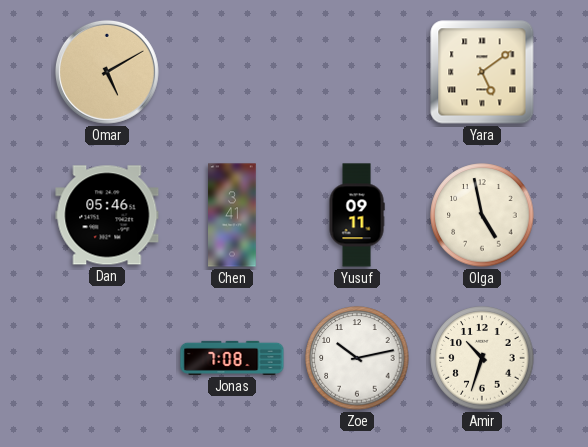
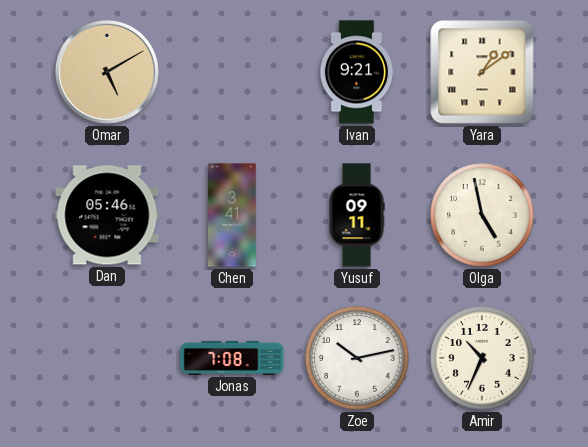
Ivan: none -> 9:21
Yara: 5:09 -> 1:09
Amir: 10:33 -> 10:34
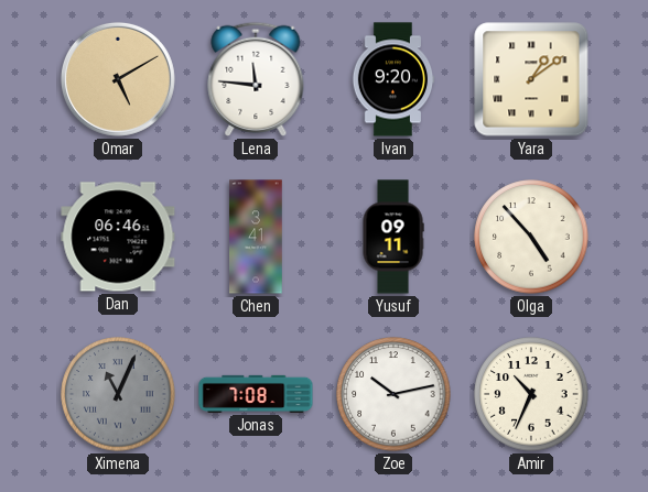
Lena: none -> 11:46
Ivan: 9:21 -> 9:20
Dan: 05:46 -> 06:46
Olga: 4:58 -> 4:53
Ximena: none -> 11:04
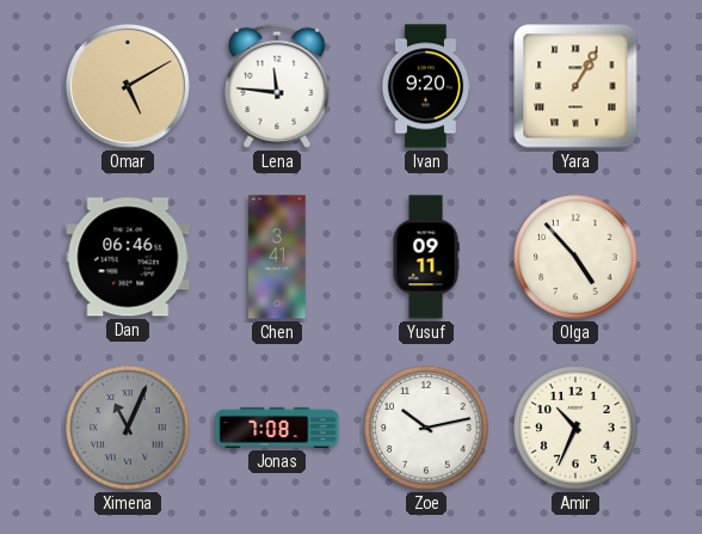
Yara: 1:09 -> 1:05
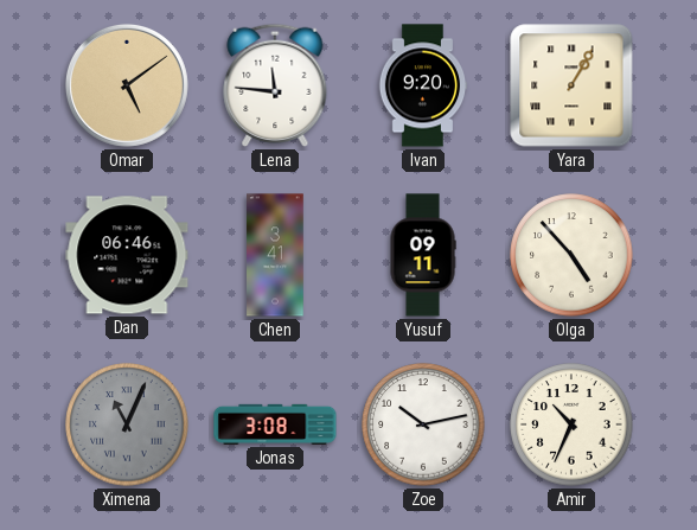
Omar: 5:10 -> 5:09
Jonas: 7:08 -> 3:08
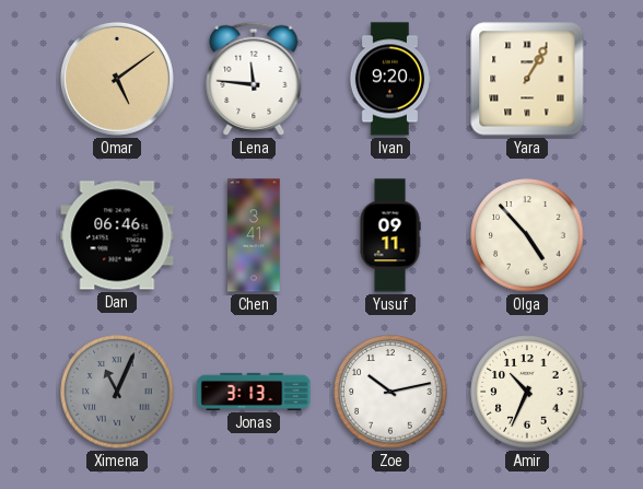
Jonas: 3:08 -> 3:13
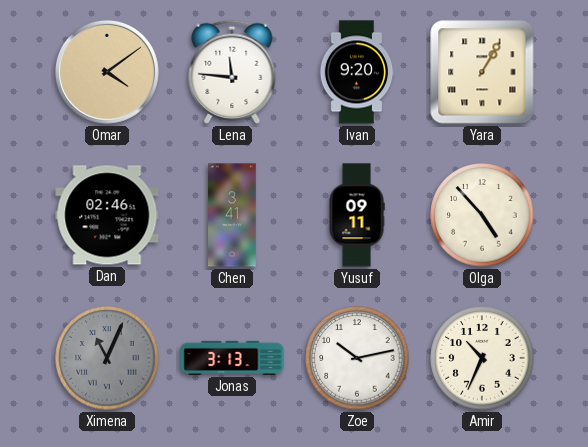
Omar: 5:09 -> 4:09
Dan: 06:46 -> 02:46
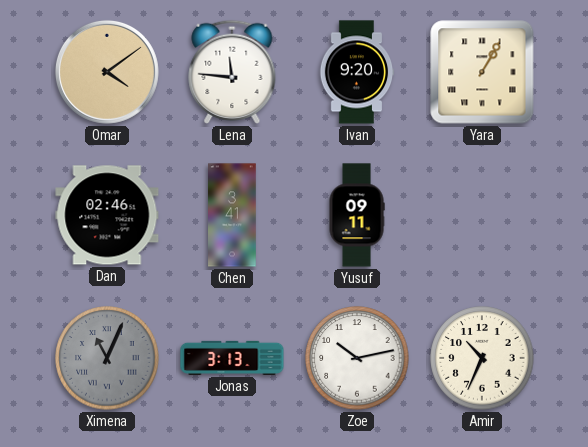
Olga: 4:53 -> none
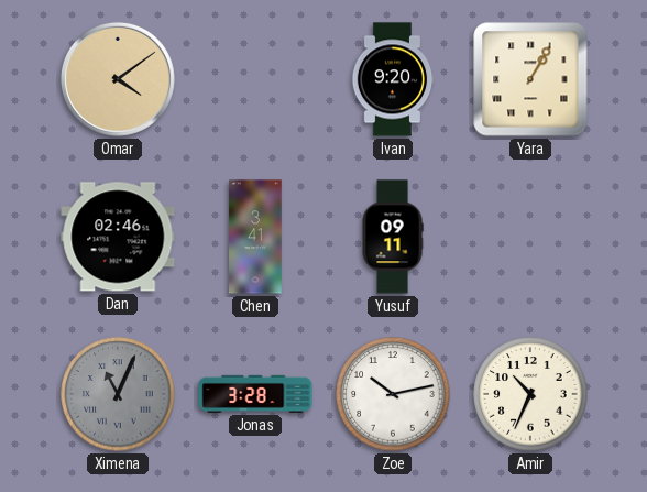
Lena: 11:46 -> none
Jonas: 3:13 -> 3:28
